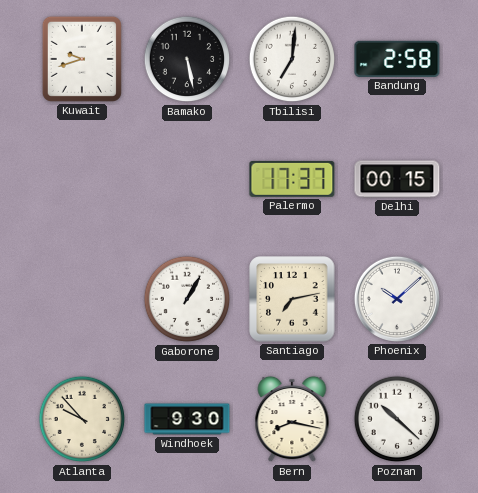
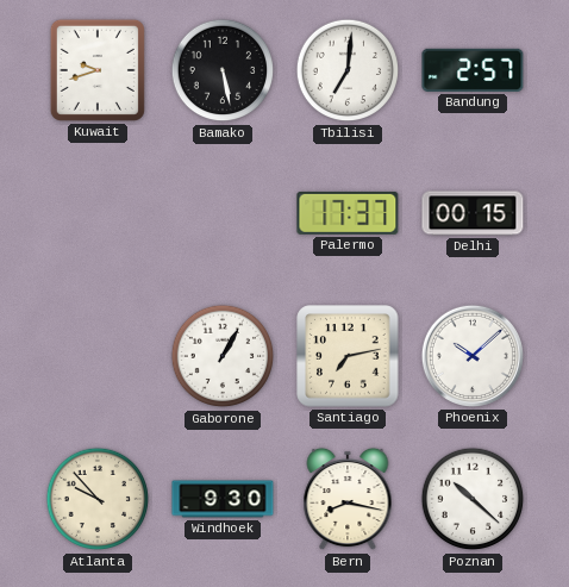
Bandung: 2:58 -> 2:57
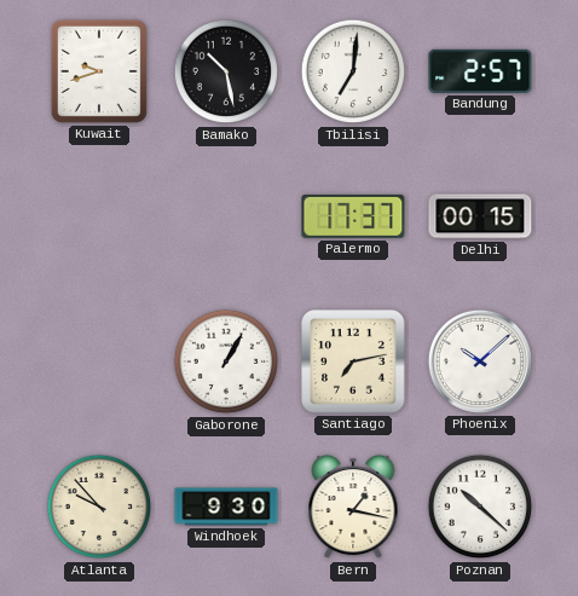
Bamako: 5:28 -> 10:28
Bern: 8:17 -> 1:17
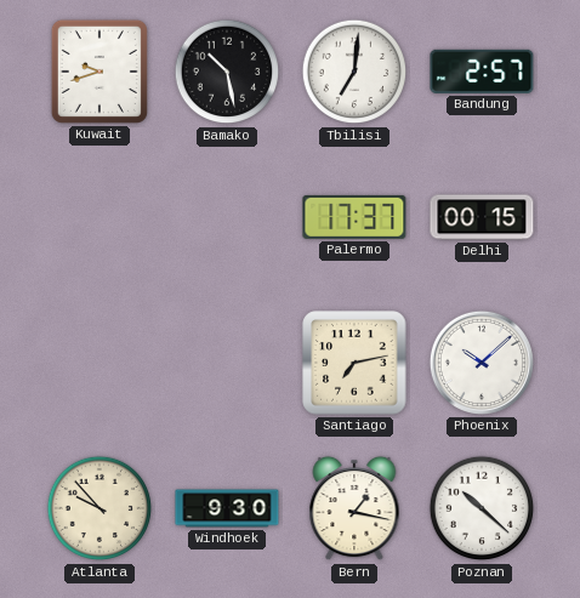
Gaborone: 1:05 -> none
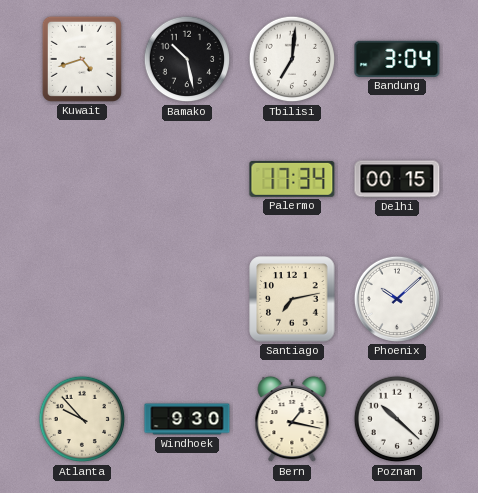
Kuwait: 9:42 -> 4:42
Bandung: 2:57 -> 3:04
Palermo: 17:37 -> 17:34
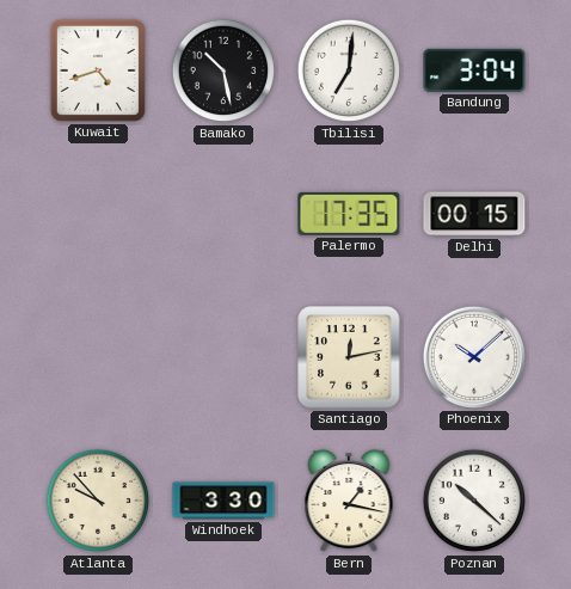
Palermo: 17:34 -> 17:35
Santiago: 7:13 -> 12:13
Windhoek: 9:30 -> 3:30
